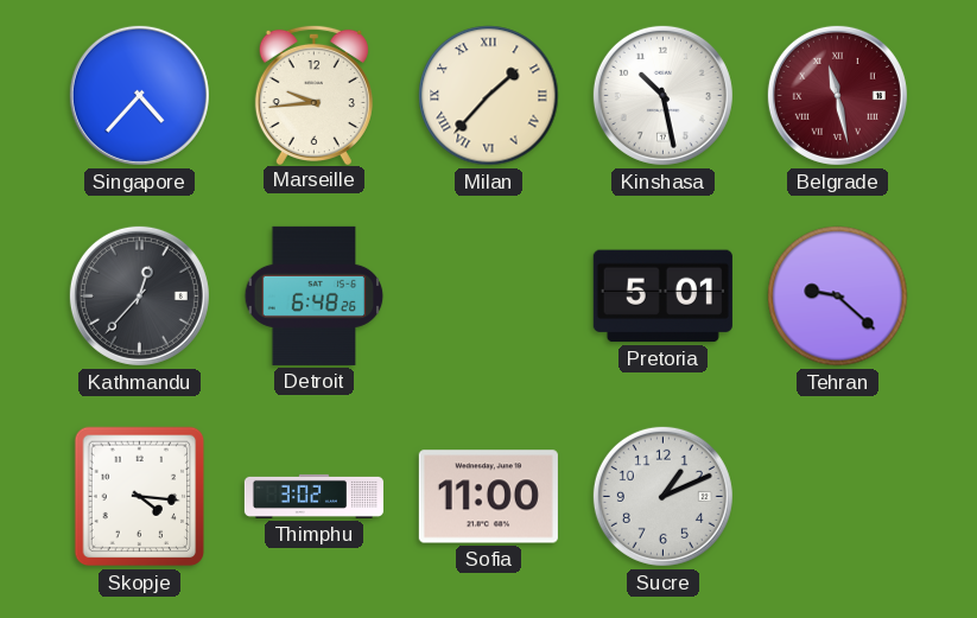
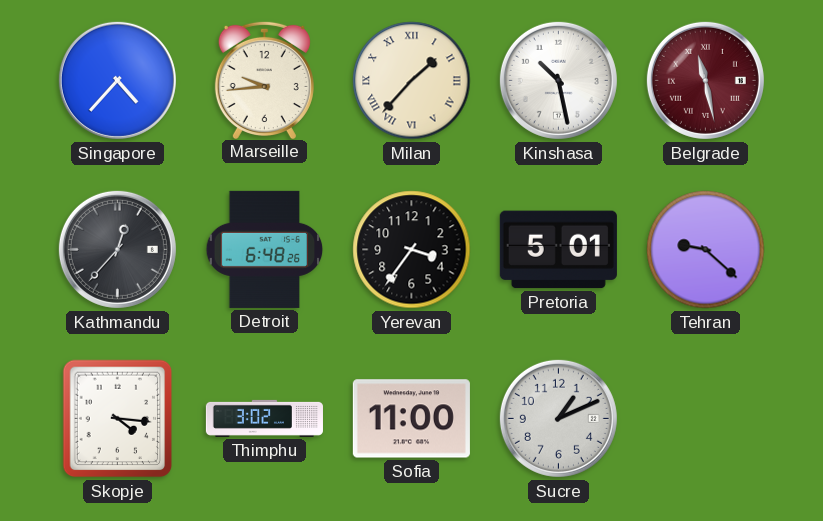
Yerevan: none -> 3:36
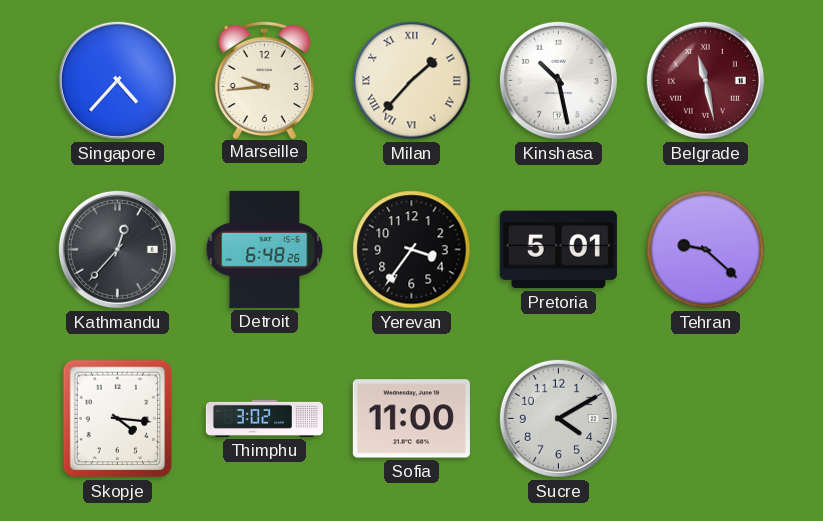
Sucre: 1:11 -> 4:10
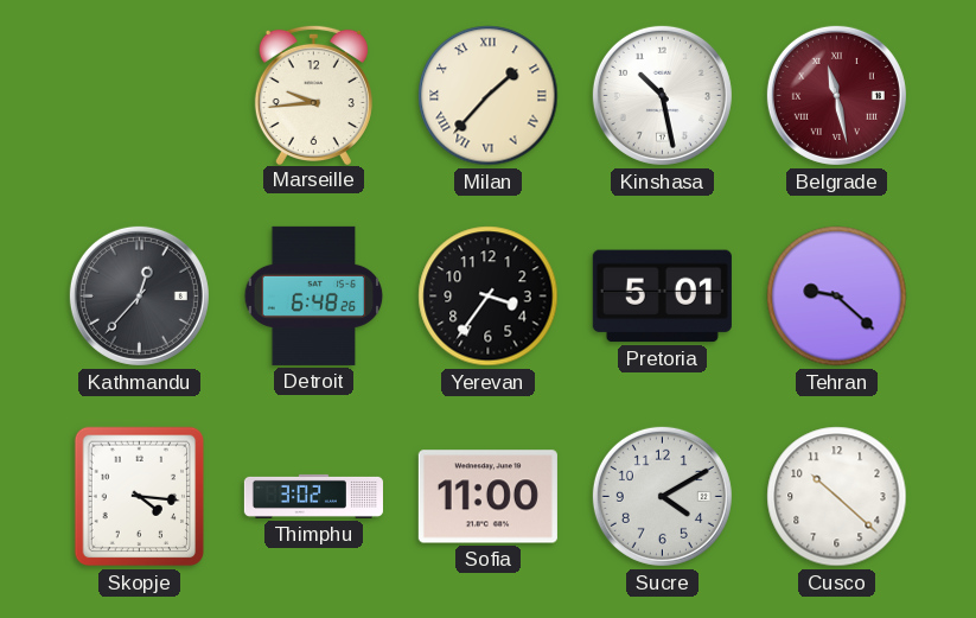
Singapore: 4:37 -> none
Cusco: none -> 10:22
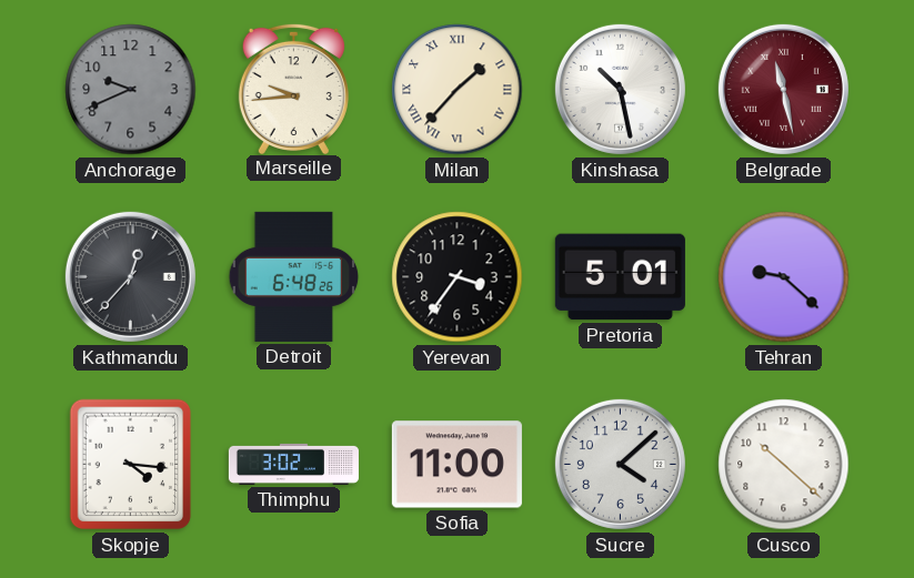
Anchorage: none -> 9:41
Sucre: 4:10 -> 4:08
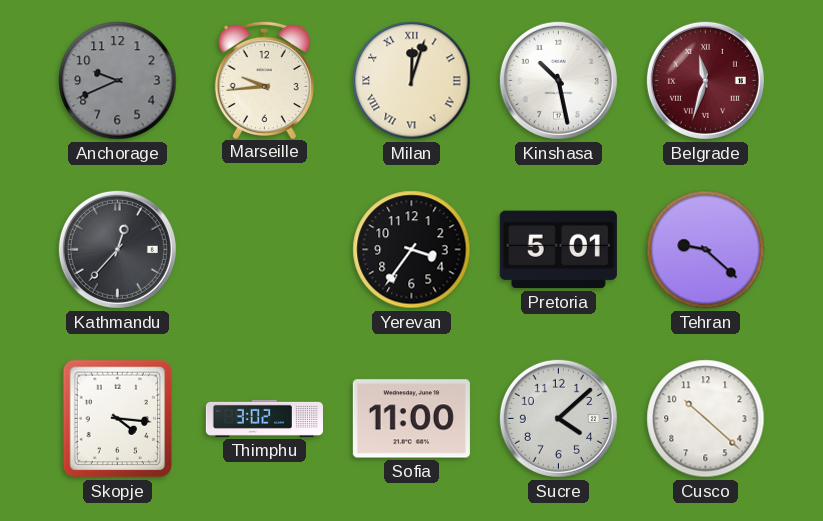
Milan: 1:37 -> 12:03
Belgrade: 11:28 -> 11:33
Detroit: 6:48 -> none
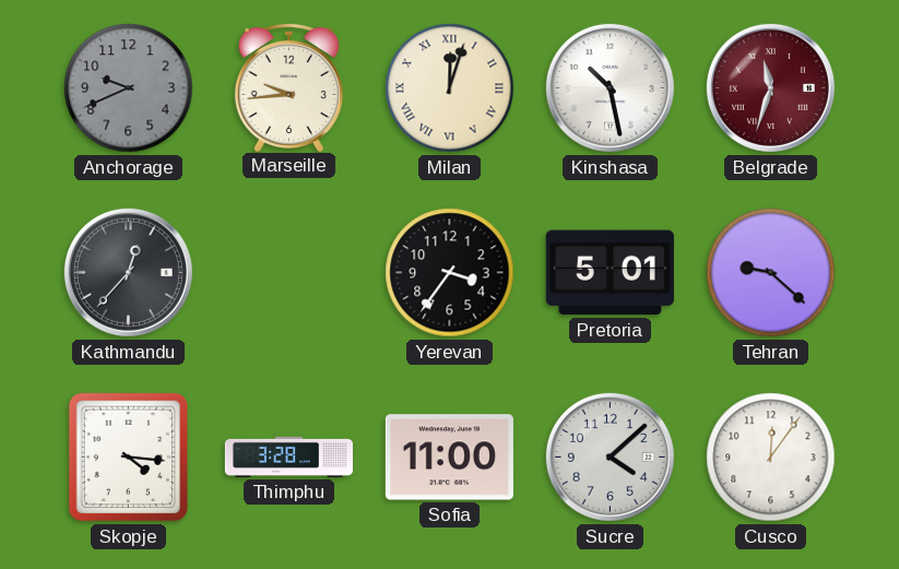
Thimphu: 3:02 -> 3:28
Cusco: 10:22 -> 12:06
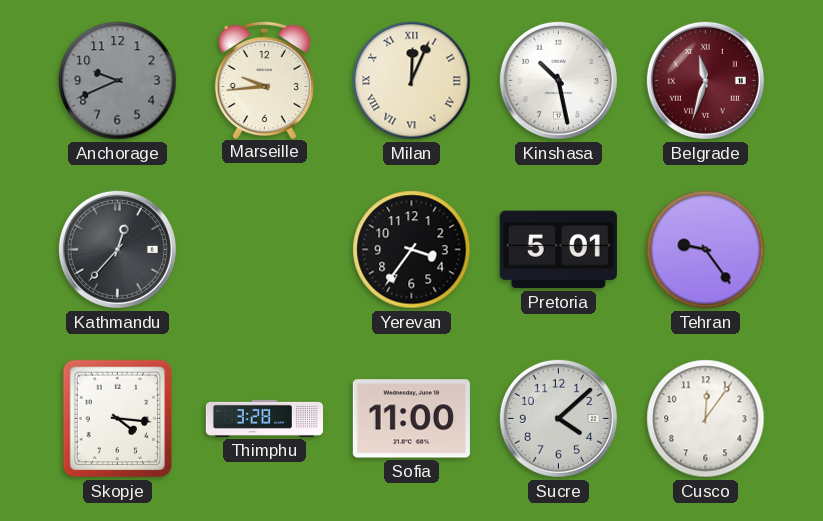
Milan: 12:03 -> 12:04
Tehran: 9:22 -> 9:24
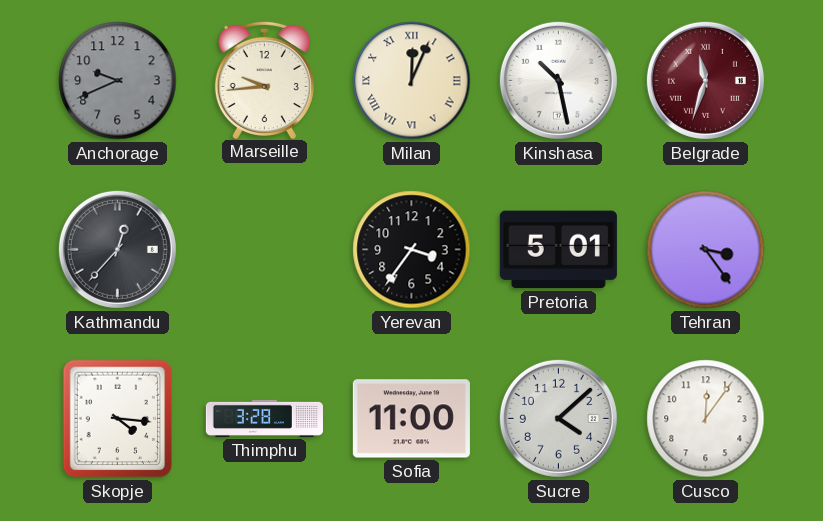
Tehran: 9:24 -> 3:24
